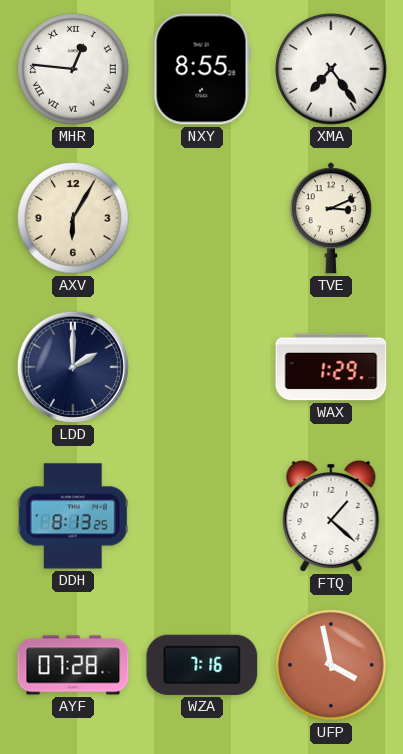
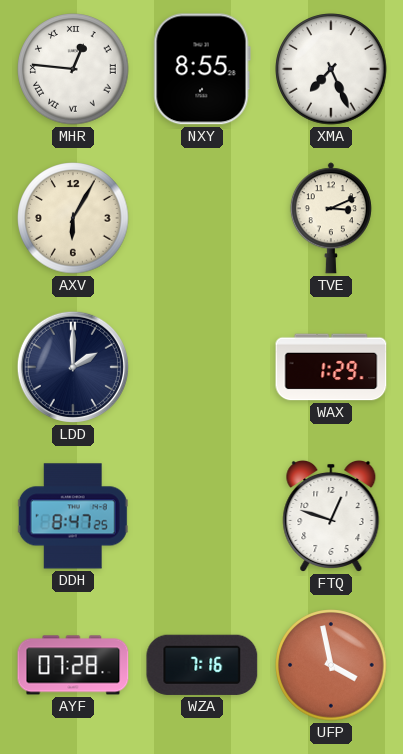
XMA: 7:24 -> 7:26
DDH: 8:13 -> 8:47
FTQ: 1:22 -> 12:48
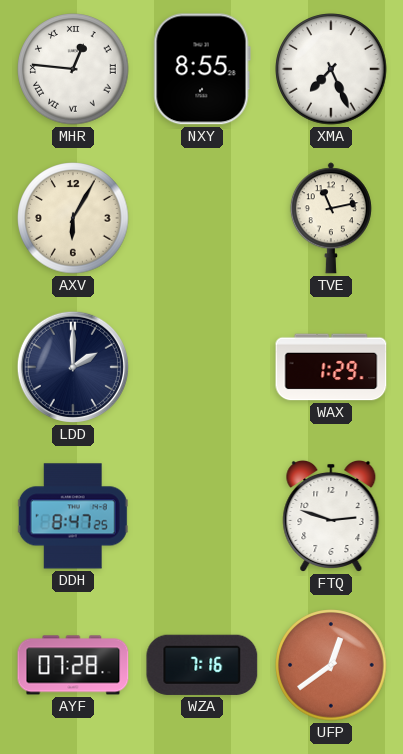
TVE: 3:11 -> 11:13
FTQ: 12:48 -> 2:48
UFP: 3:58 -> 12:39
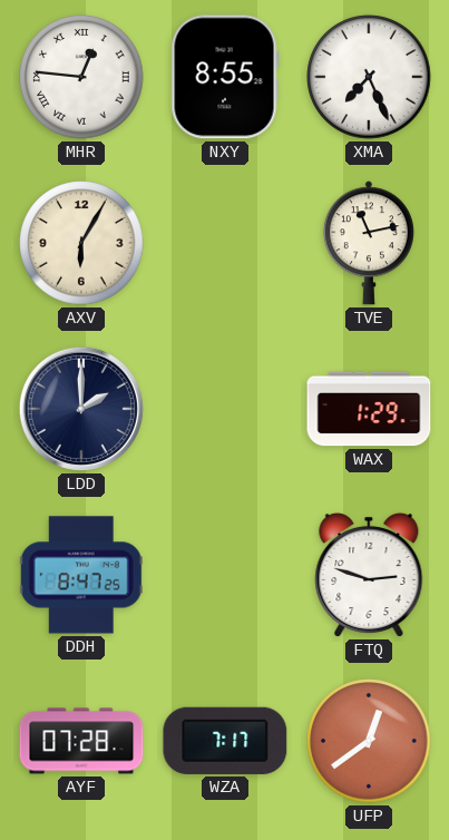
WZA: 7:16 -> 7:17
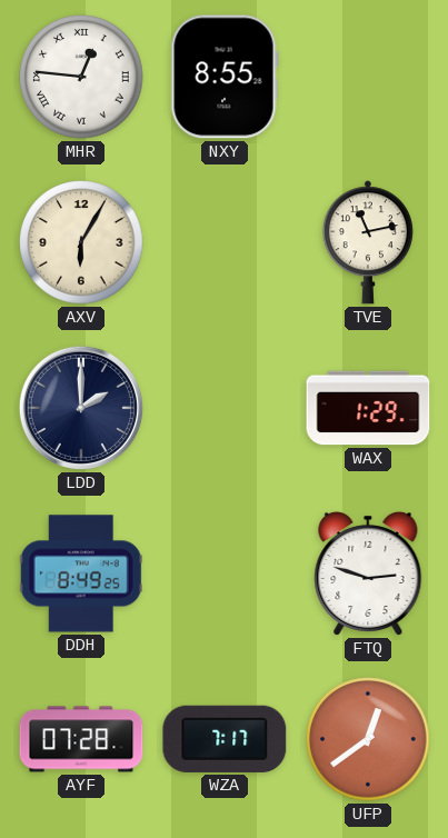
XMA: 7:26 -> none
DDH: 8:47 -> 8:49
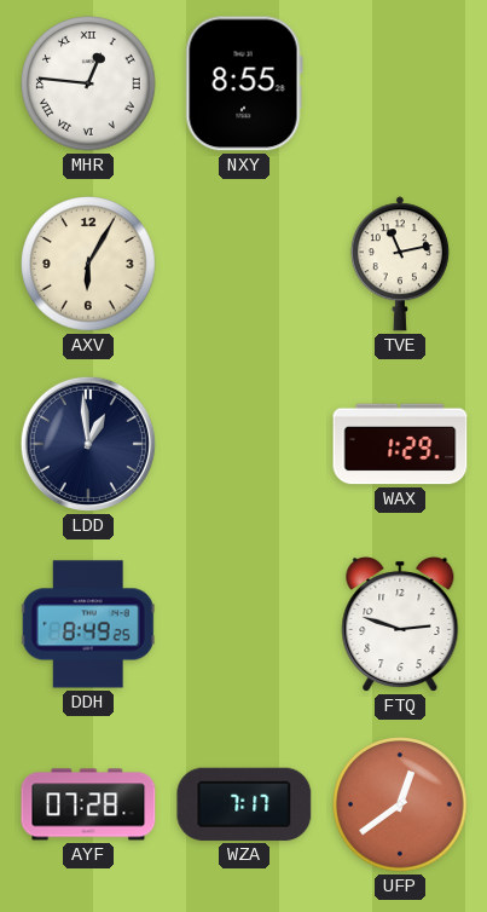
LDD: 2:00 -> 12:59
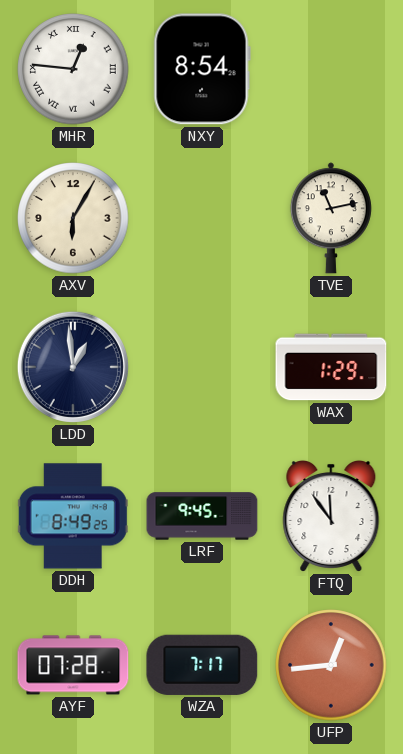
NXY: 8:55 -> 8:54
LRF: none -> 9:45
FTQ: 2:48 -> 11:54
UFP: 12:39 -> 12:44
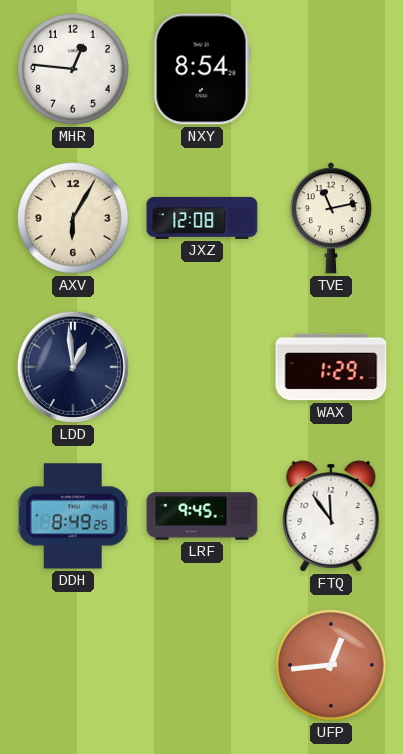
MHR numerals: Roman -> Arabic
JXZ: none -> 12:08
AYF: 07:28 -> none
WZA: 7:17 -> none
